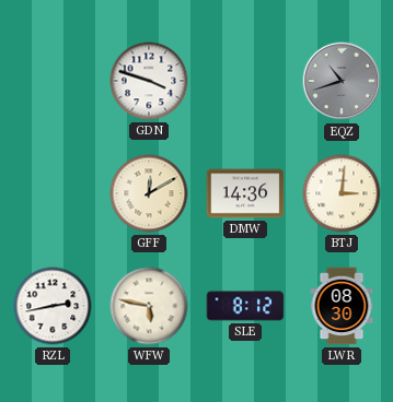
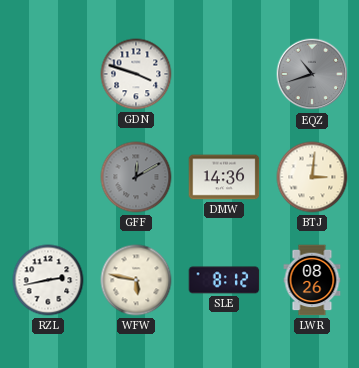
GFF dial: cream -> grey
LWR: 08:30 -> 08:26
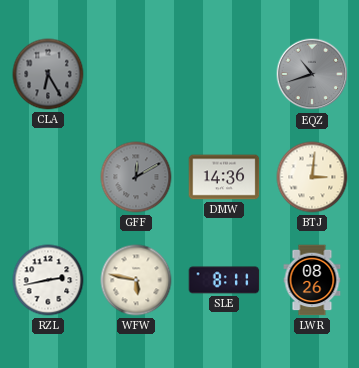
CLA: none -> 6:25
GDN: 3:48 -> none
SLE: 8:12 -> 8:11
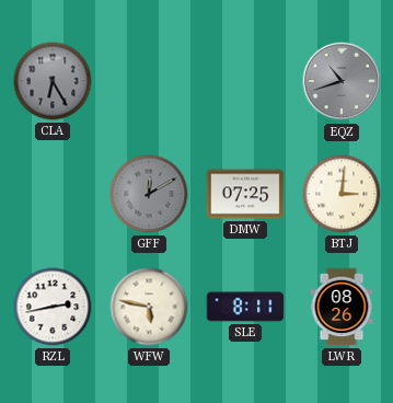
DMW: 14:36 -> 07:25
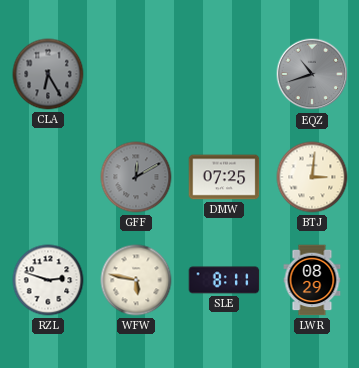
RZL: 2:43 -> 2:48
LWR: 08:26 -> 08:29
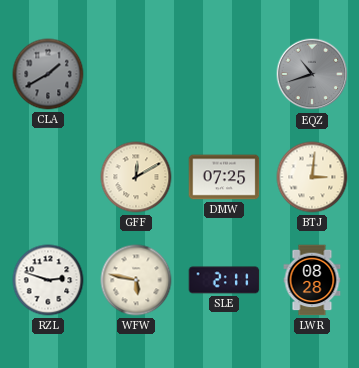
CLA: 6:25 -> 1:40
GFF dial: grey -> cream
SLE: 8:11 -> 2:11
LWR: 08:29 -> 08:28
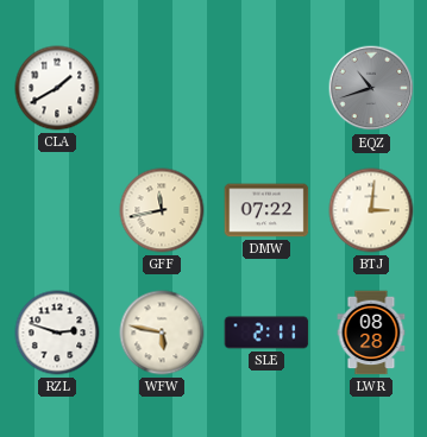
CLA dial: grey -> white
GFF: 12:10 -> 11:43
DMW: 07:25 -> 07:22
